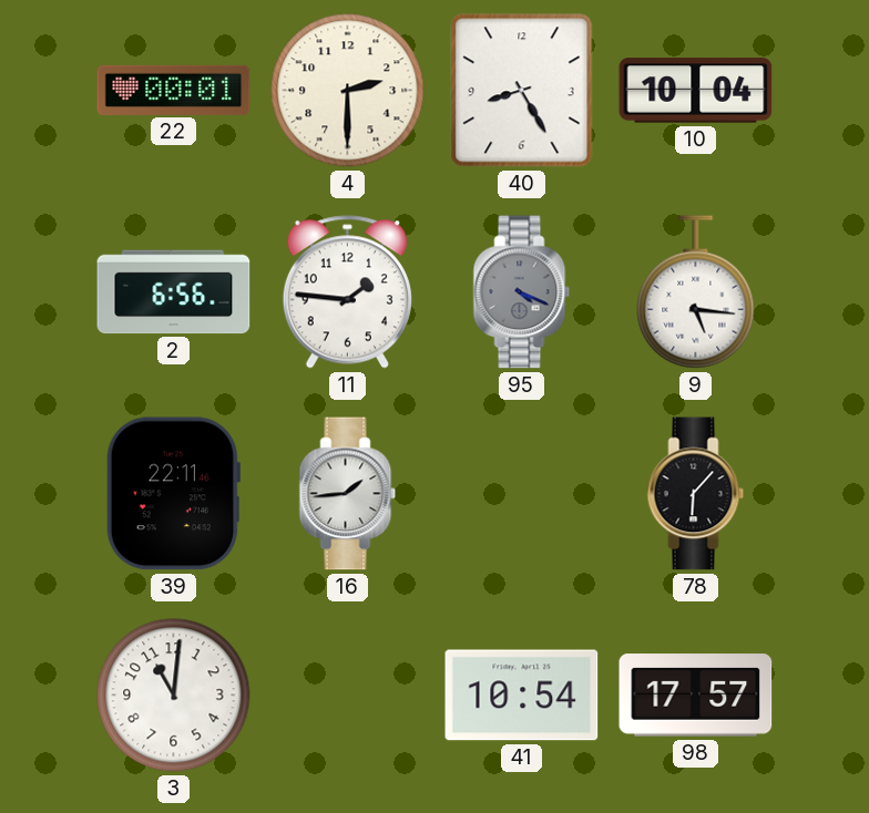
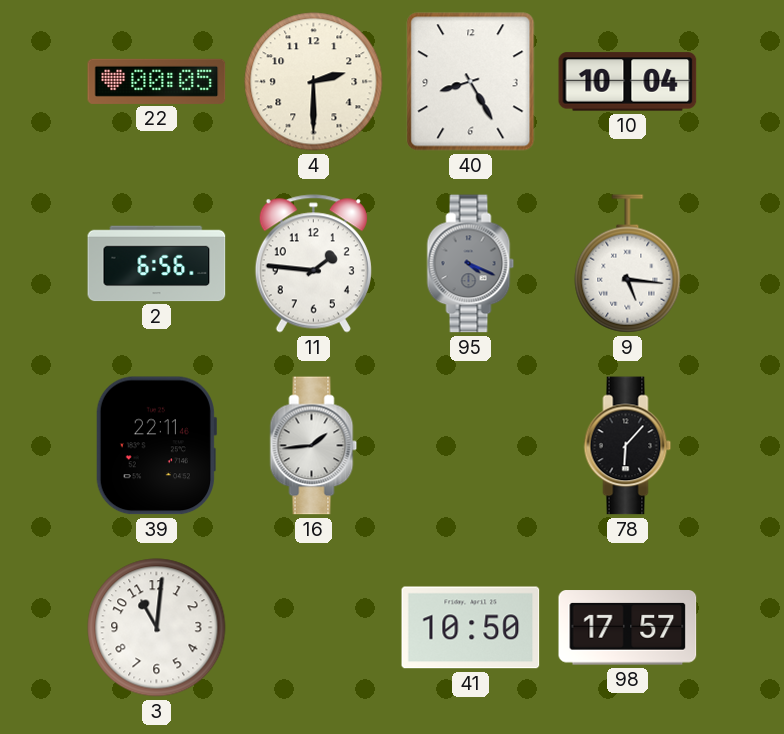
22: 00:01 -> 00:05
41: 10:54 -> 10:50
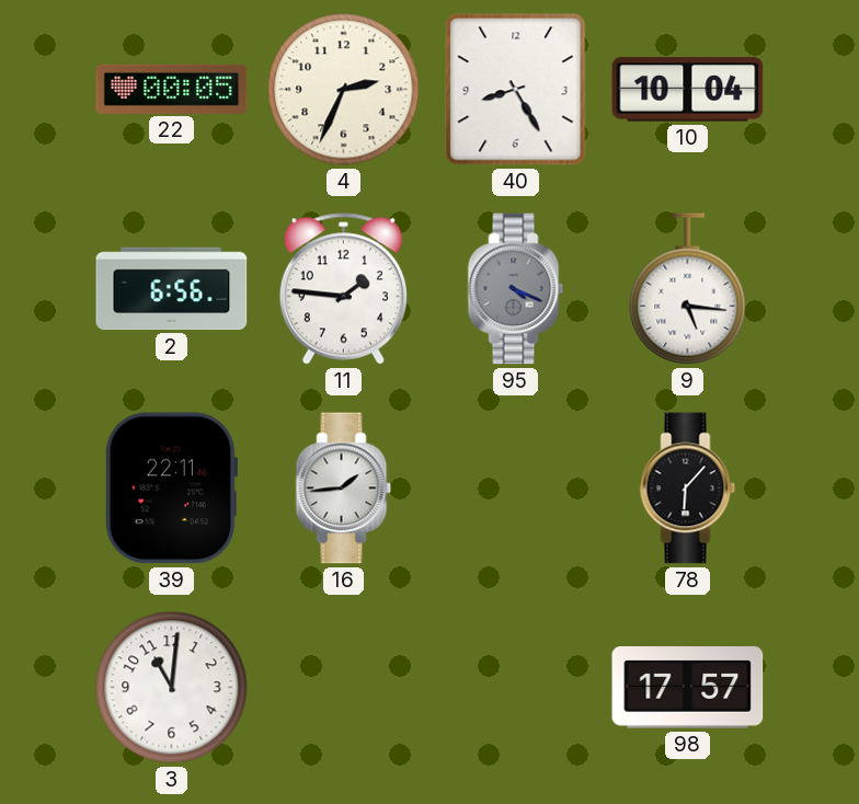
4: 2:30 -> 2:34
41: 10:50 -> none
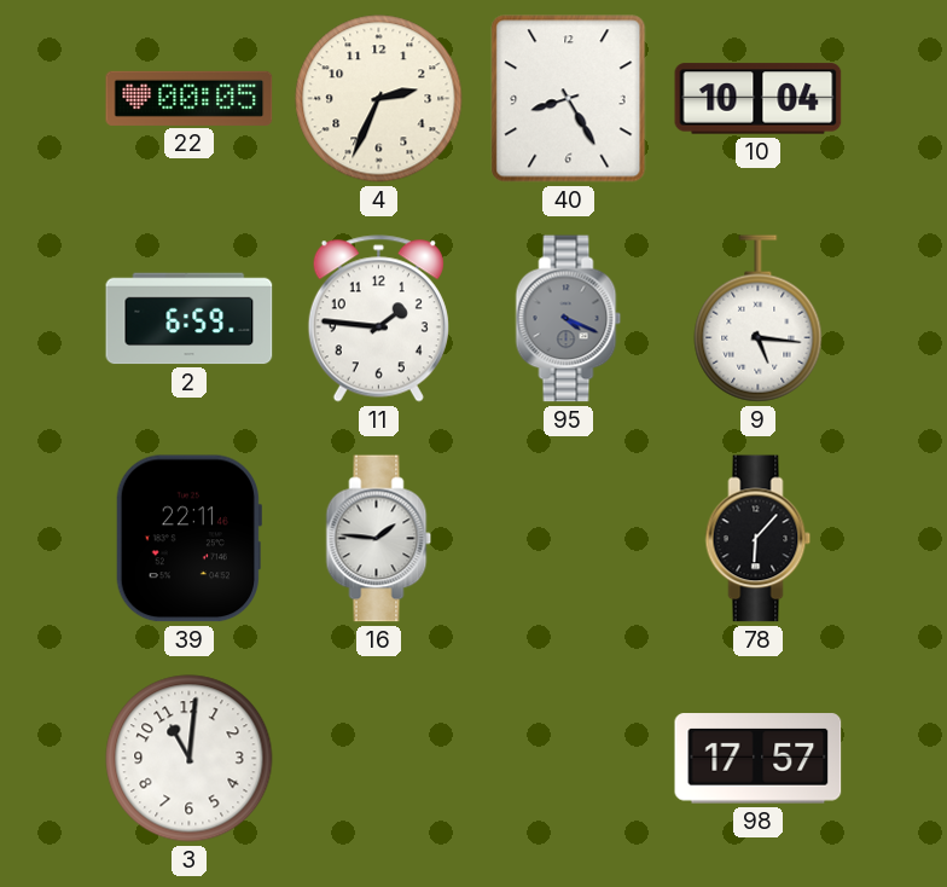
2: 6:56 -> 6:59
16: 1:44 -> 1:46
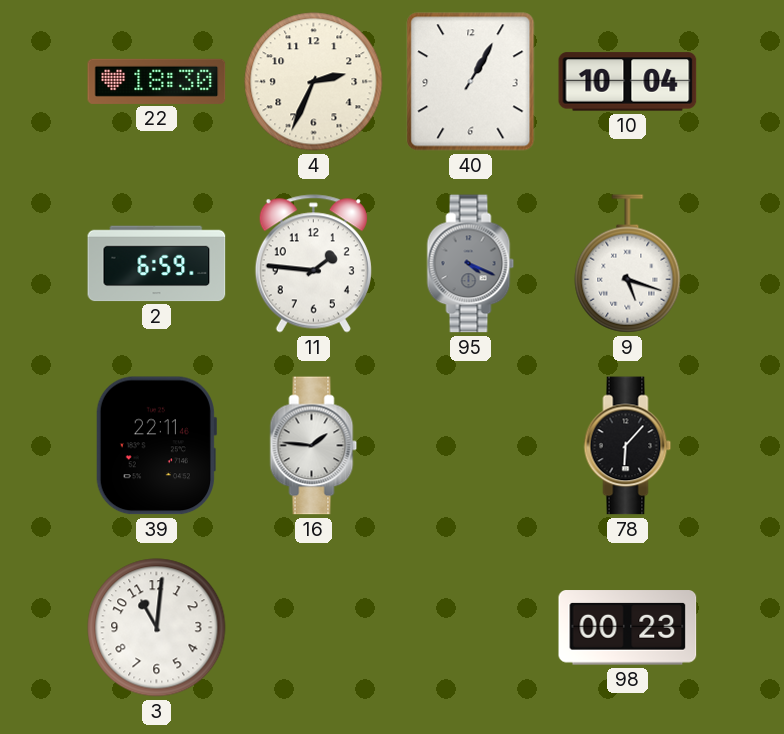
22: 00:05 -> 18:30
40: 8:25 -> 1:05
9: 5:16 -> 5:18
98: 17:57 -> 00:23
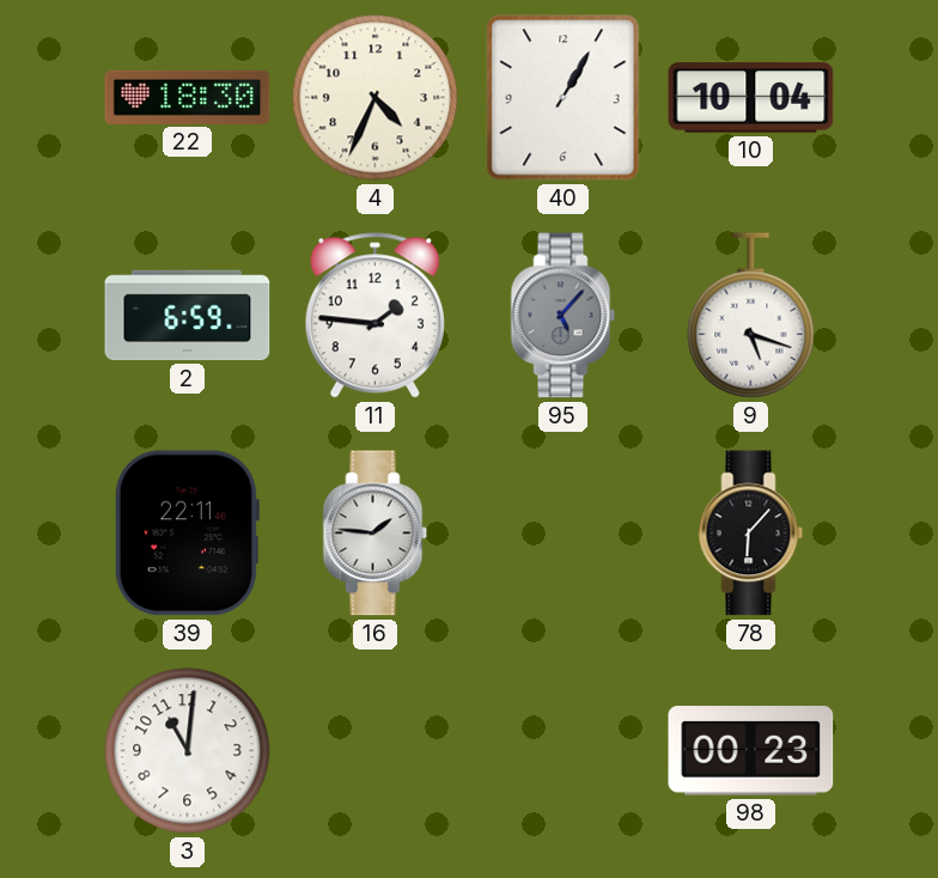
4: 2:34 -> 4:34
95: 4:19 -> 5:07
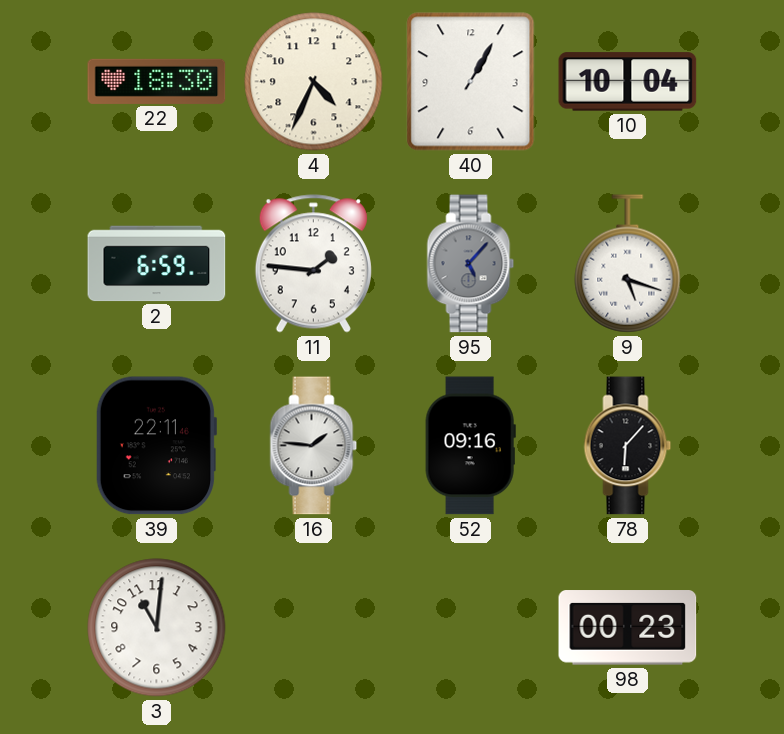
52: none -> 09:16
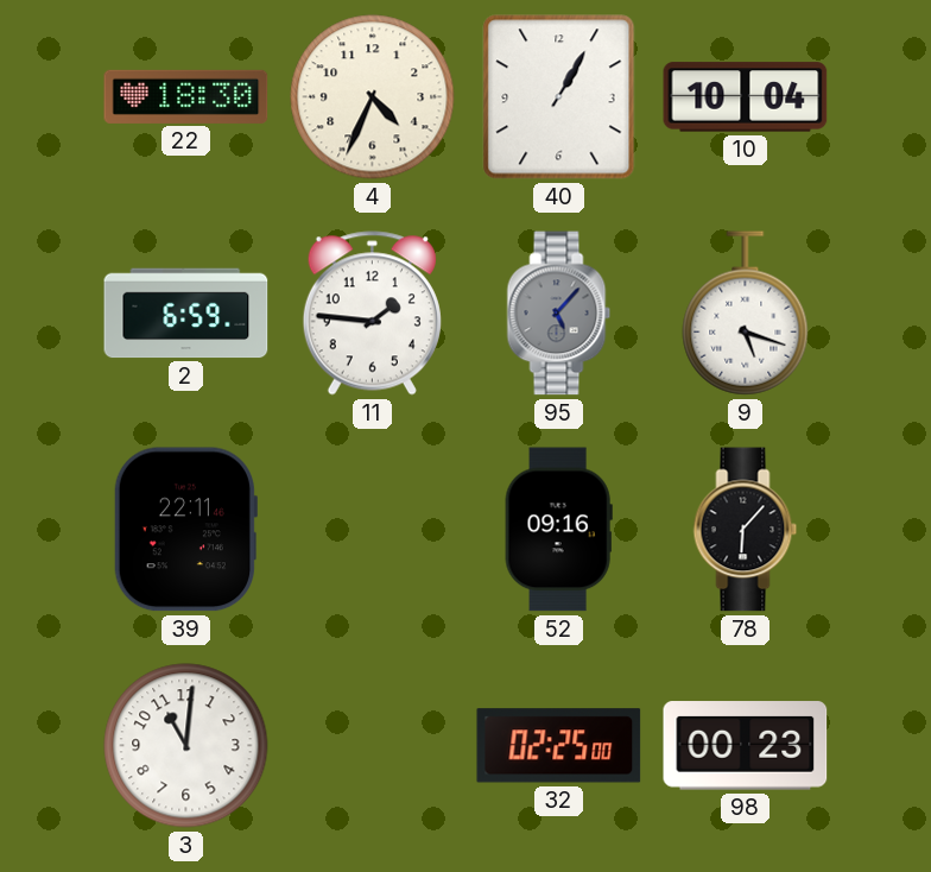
16: 1:46 -> none
32: none -> 02:25
